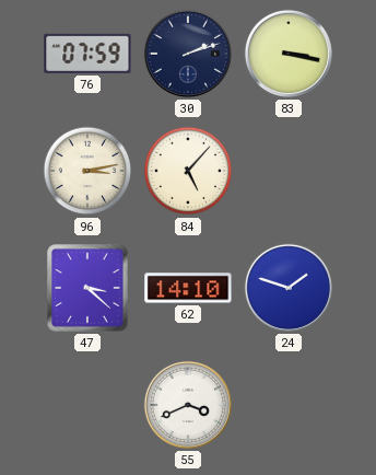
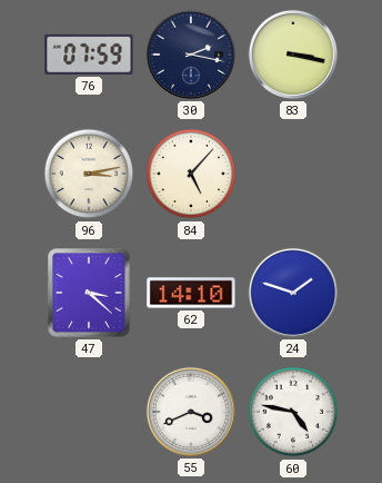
30: 2:12 -> 2:17
60: none -> 4:47
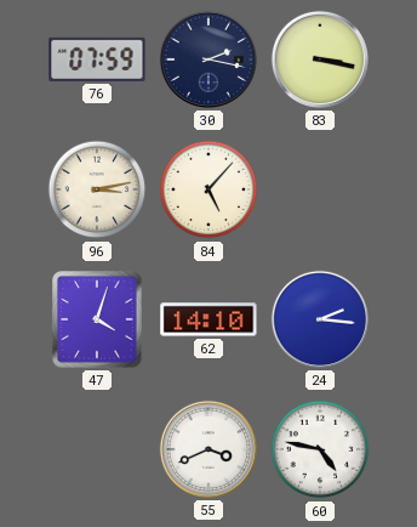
47: 3:22 -> 4:03
24: 1:48 -> 2:16
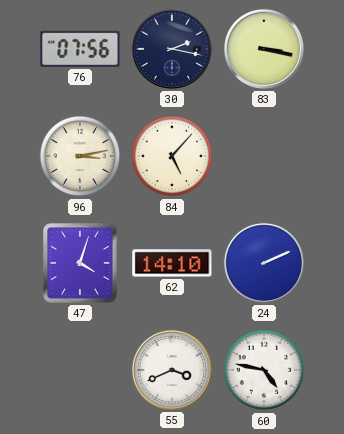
76: 07:59 -> 07:56
24: 2:16 -> 2:11
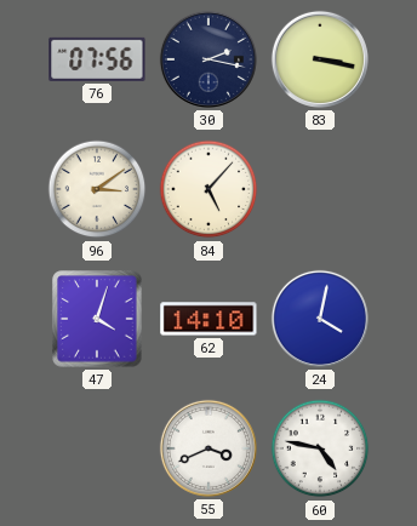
96: 3:13 -> 3:09
24: 2:11 -> 4:02
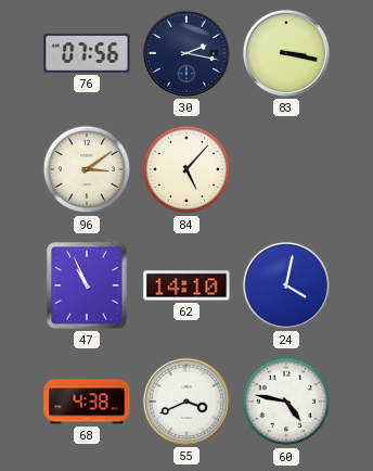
47: 4:03 -> 10:56
68: none -> 4:38
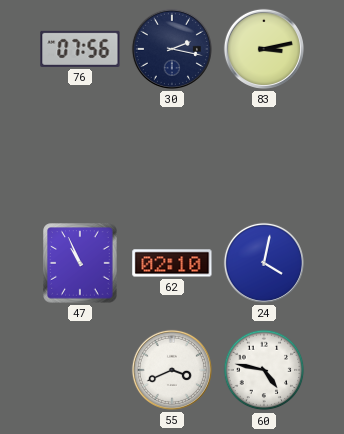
83: 3:17 -> 3:13
96: 3:09 -> none
84: 5:07 -> none
62: 14:10 -> 02:10
68: 4:38 -> none
